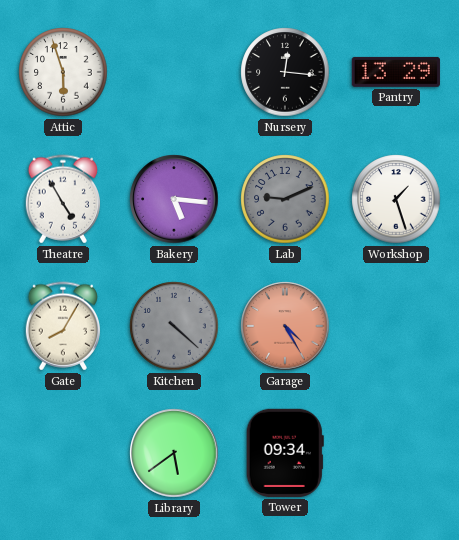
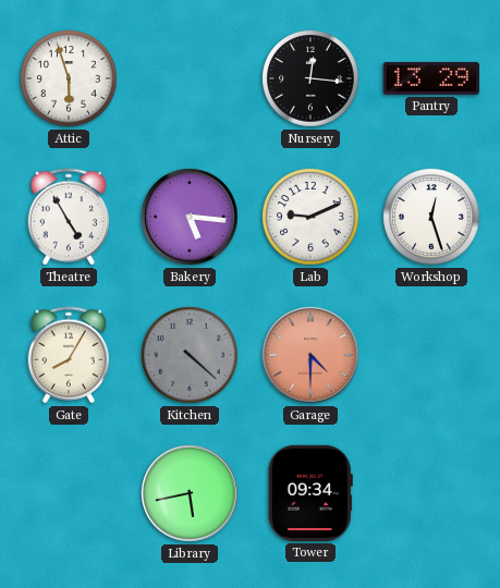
Lab dial: grey -> white
Workshop: 1:27 -> 12:27
Garage: 4:25 -> 4:30
Library: 5:39 -> 5:43
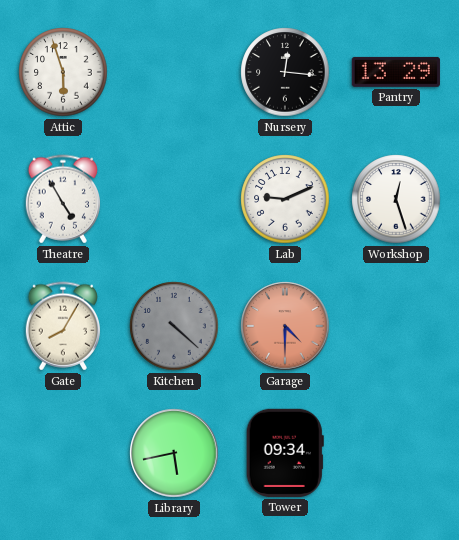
Bakery: 5:16 -> none
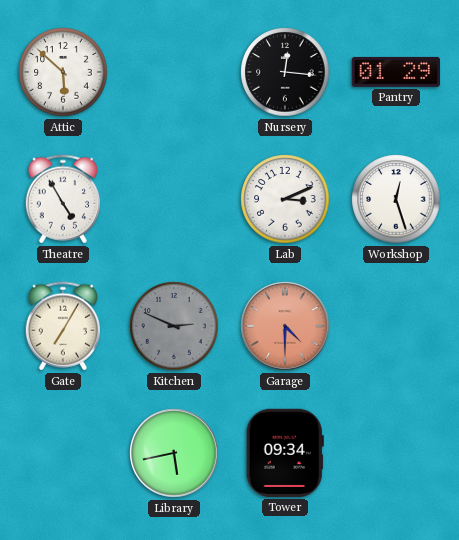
Attic: 5:57 -> 5:52
Pantry: 13:29 -> 01:29
Lab: 9:11 -> 3:11
Gate: 8:05 -> 7:05
Kitchen: 4:22 -> 2:49
